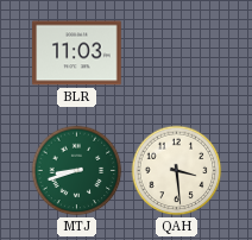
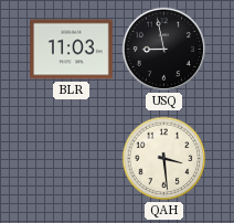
USQ: none -> 8:58
MTJ: 8:42 -> none
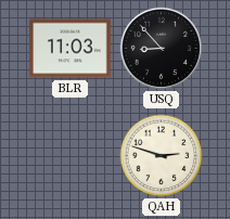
USQ: 8:58 -> 8:53
QAH: 3:29 -> 2:48
